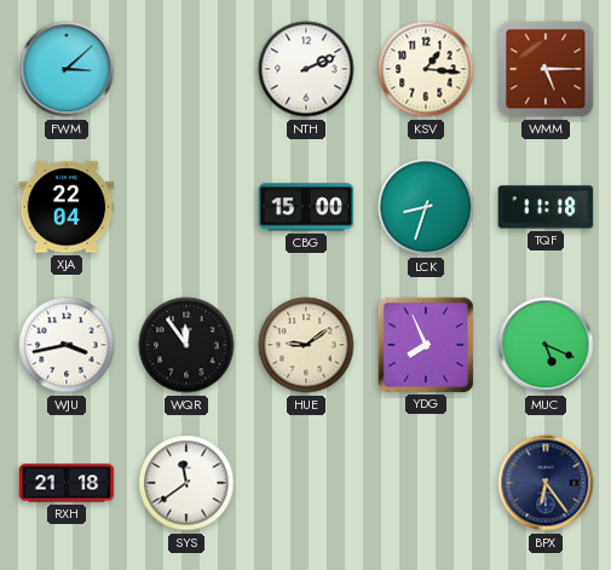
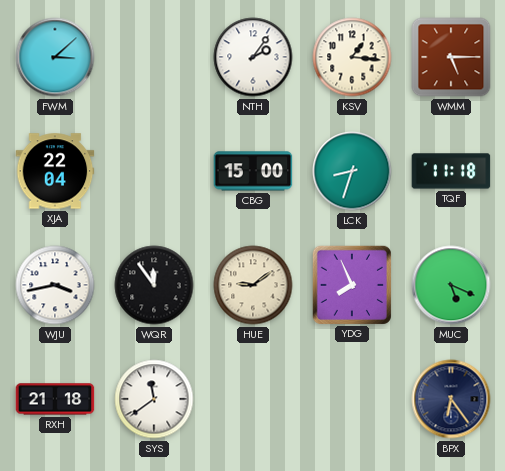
NTH: 2:11 -> 2:06
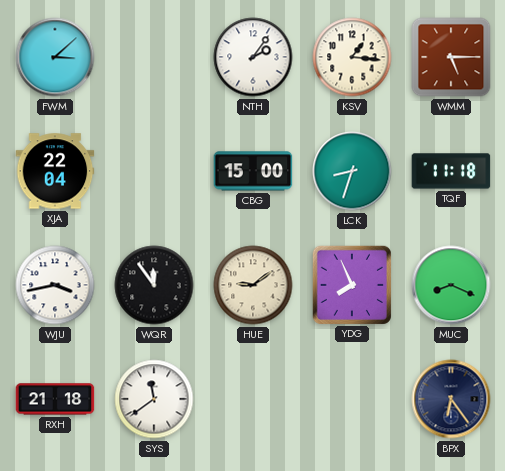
MUC: 5:19 -> 8:19
